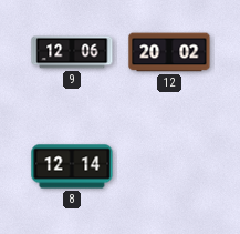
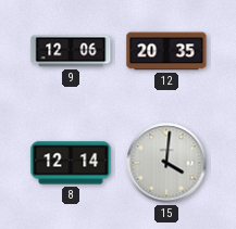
12: 20:02 -> 20:35
15: none -> 4:01
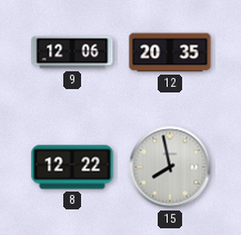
8: 12:14 -> 12:22
15: 4:01 -> 7:58
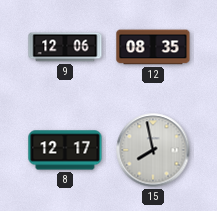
12: 20:35 -> 08:35
8: 12:22 -> 12:17
